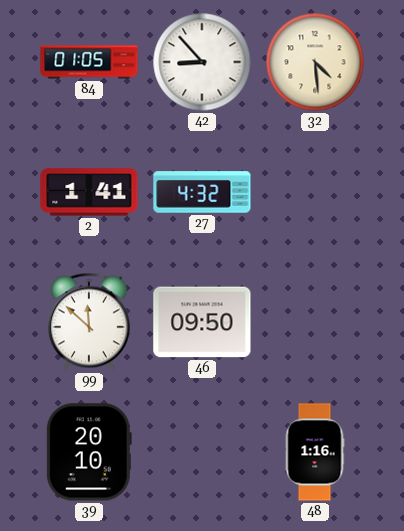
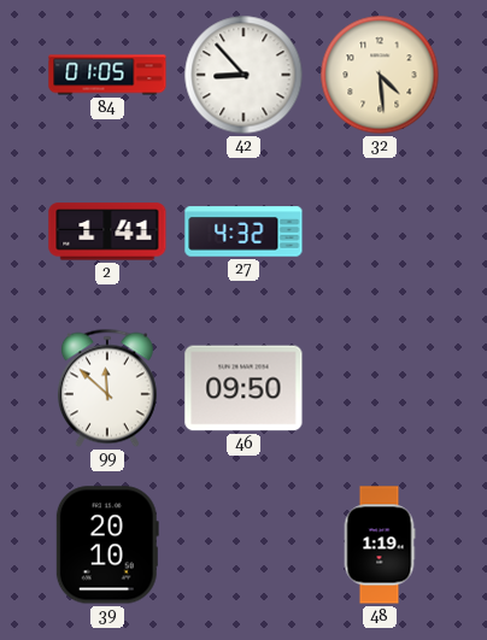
48: 1:16 -> 1:19
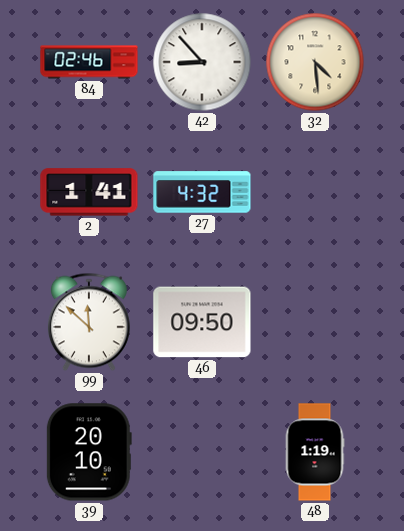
84: 01:05 -> 02:46
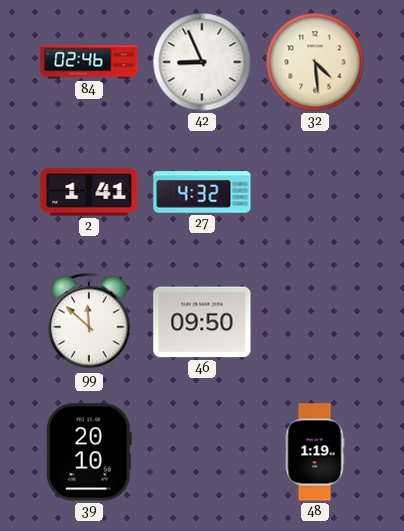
42: 8:53 -> 8:56
